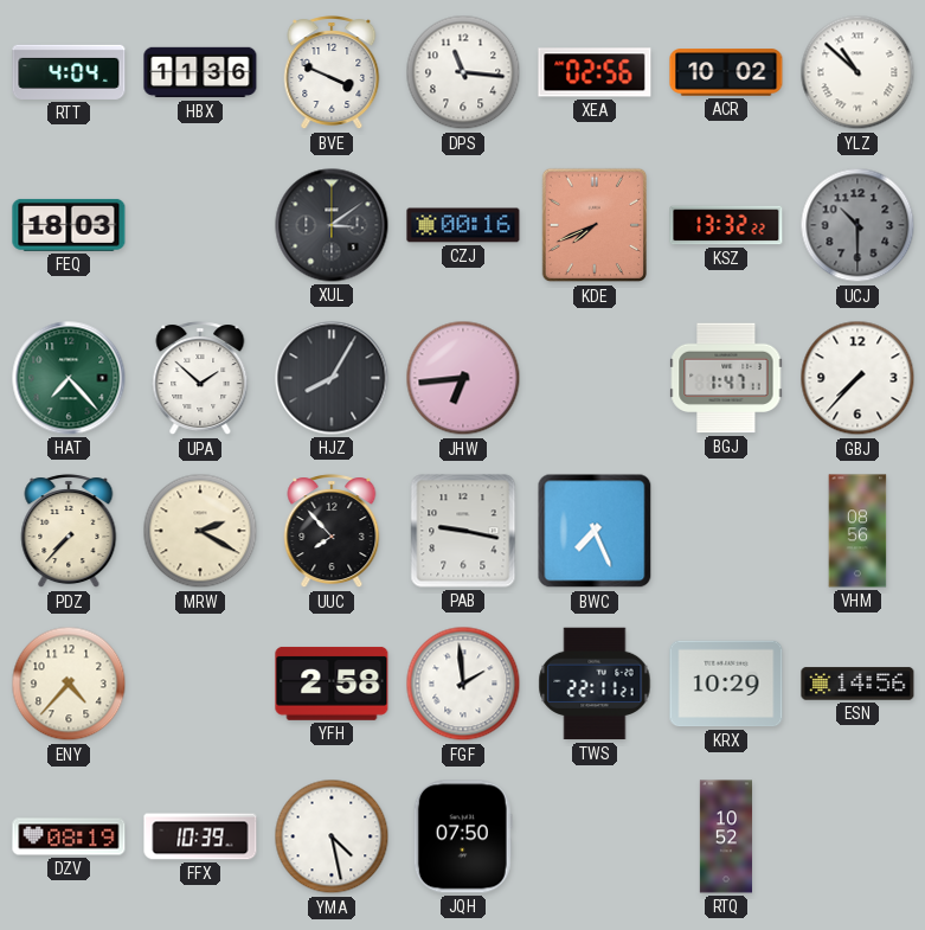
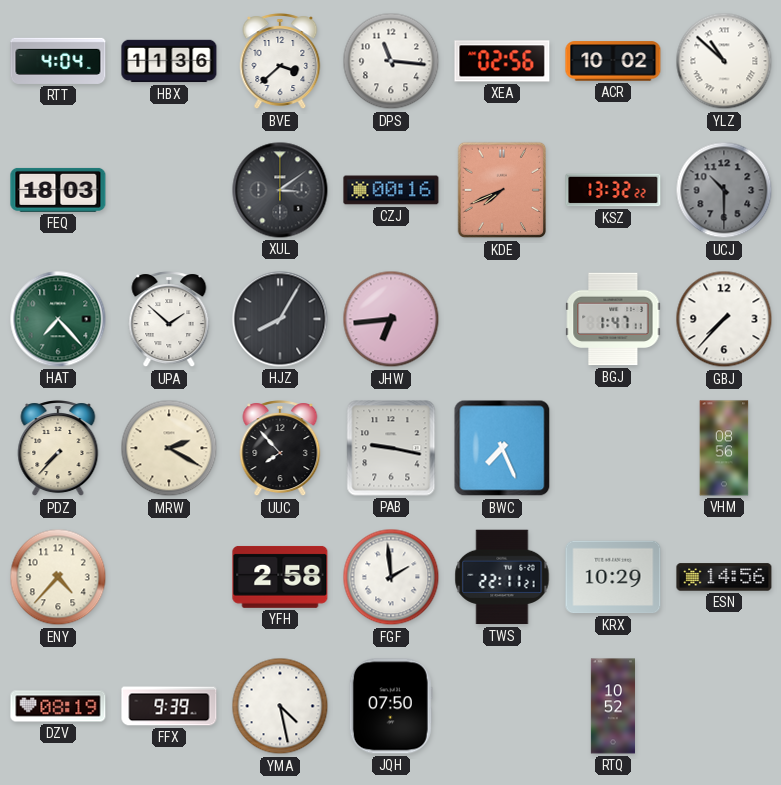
BVE: 3:49 -> 3:38
FFX: 10:39 -> 9:39
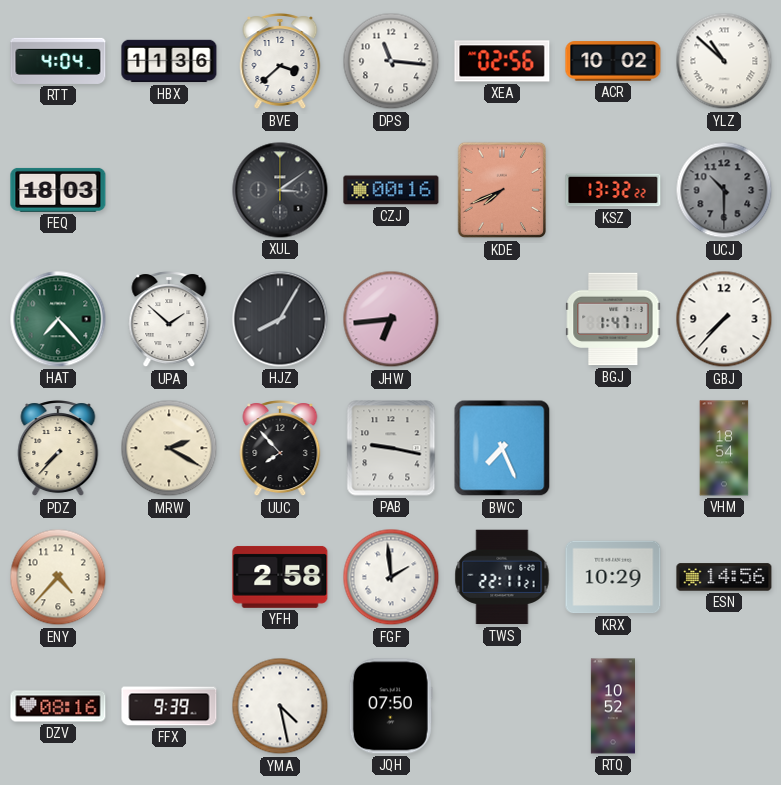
VHM: 08:56 -> 18:54
DZV: 08:19 -> 08:16
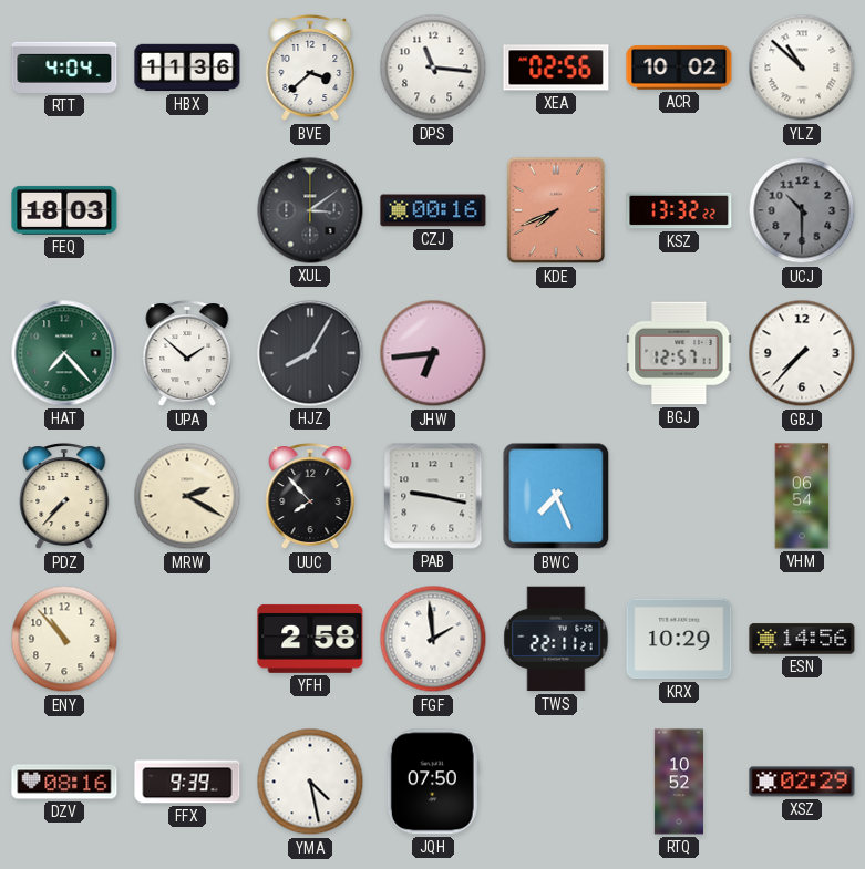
BGJ: 1:47 -> 12:57
VHM: 18:54 -> 06:54
ENY: 4:37 -> 10:53
XSZ: none -> 02:29
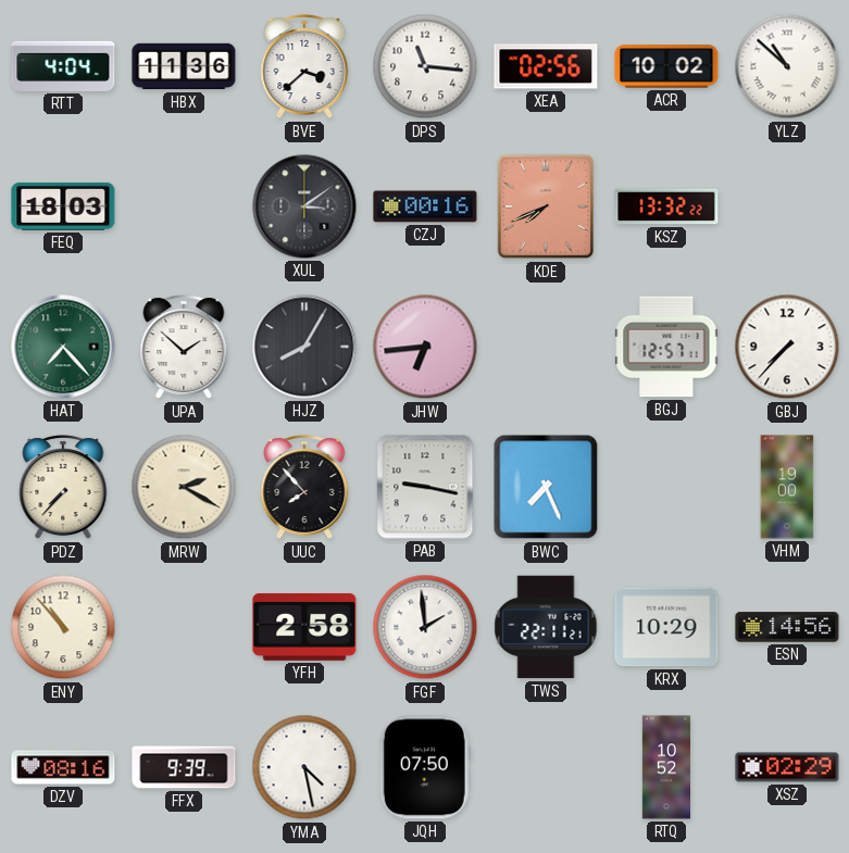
UCJ: 10:30 -> none
VHM: 06:54 -> 19:00
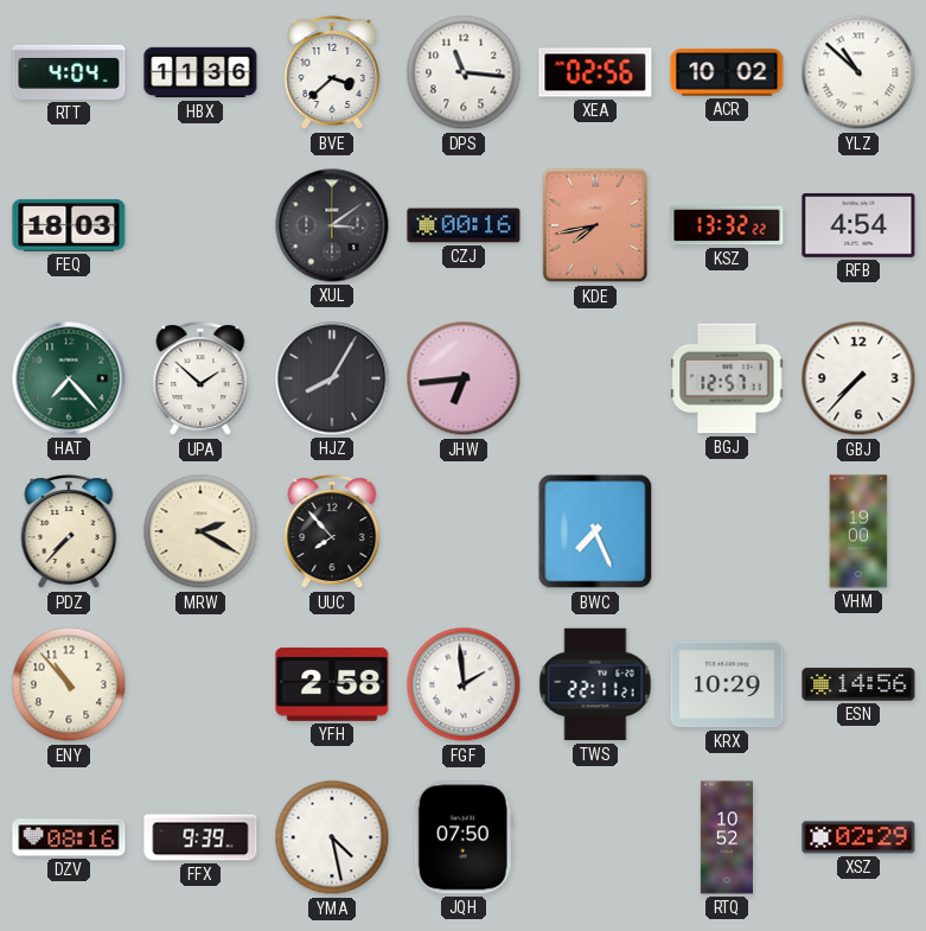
KDE: 7:41 -> 7:43
RFB: none -> 4:54
PAB: 9:17 -> none
